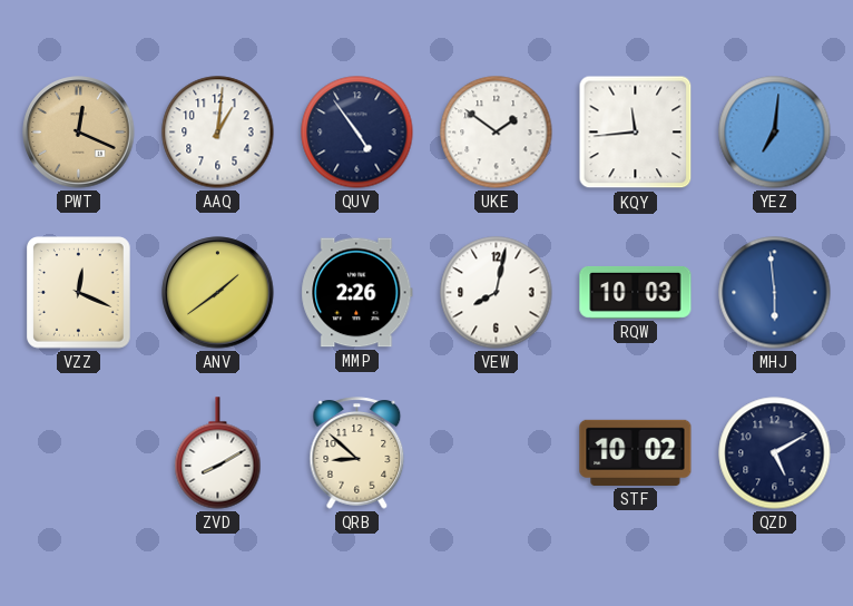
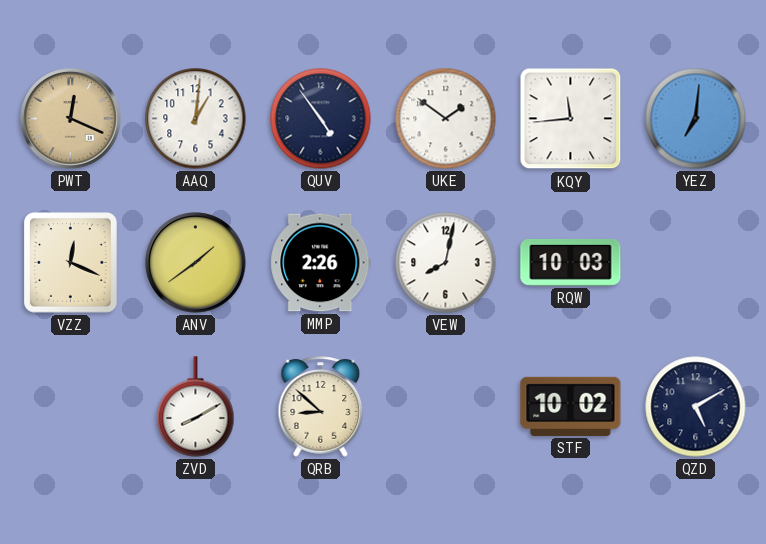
MHJ: 5:59 -> none
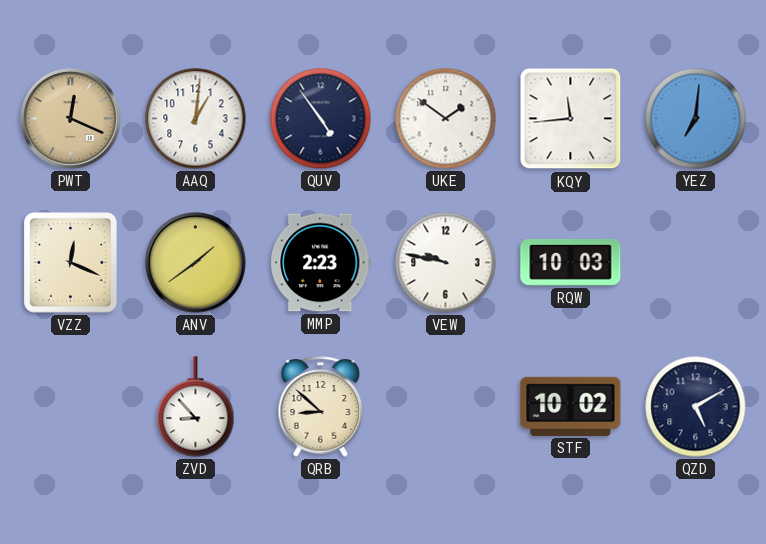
MMP: 2:26 -> 2:23
VEW: 8:02 -> 9:47
ZVD: 8:10 -> 8:53
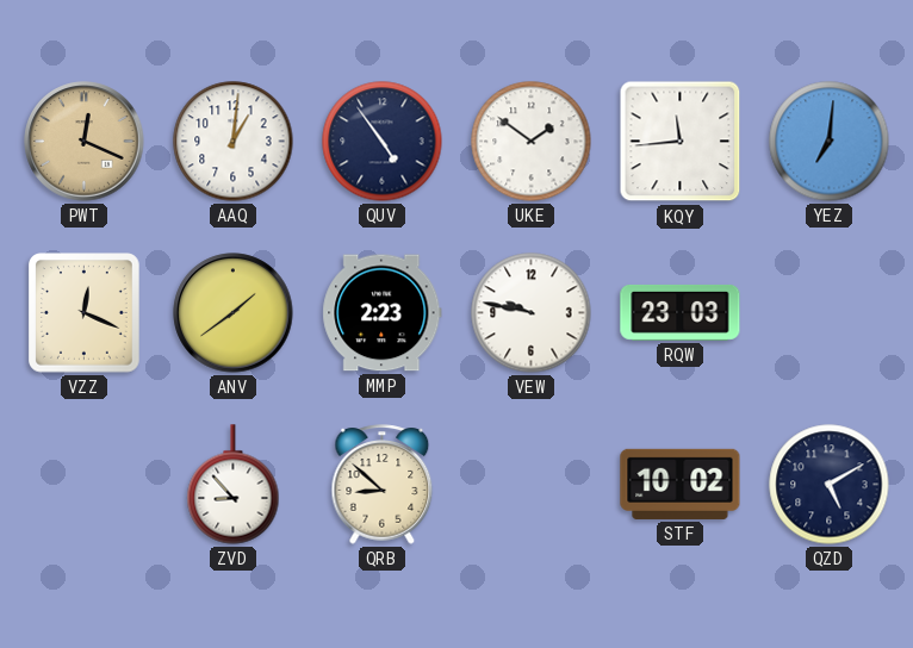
RQW: 10:03 -> 23:03
